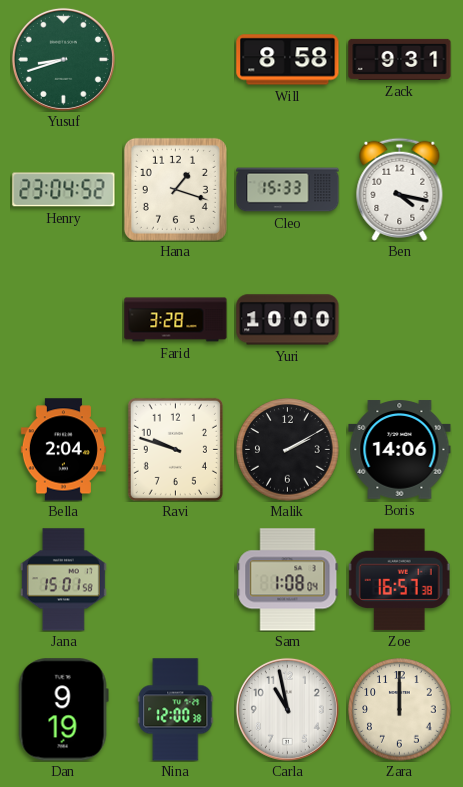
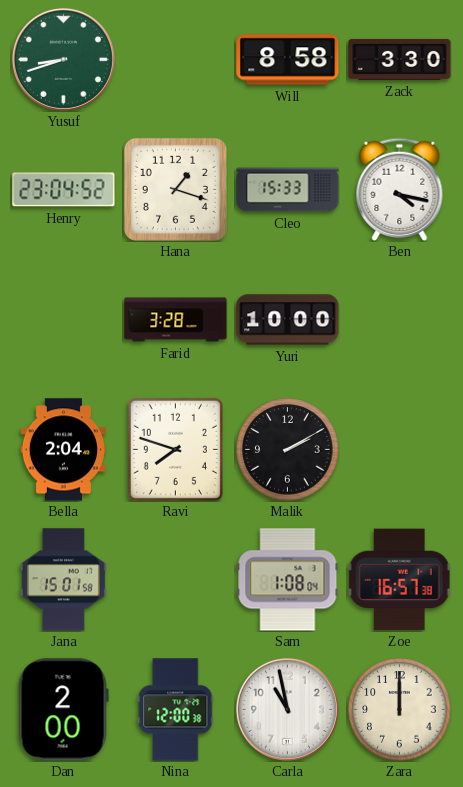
Zack: 9:31 -> 3:30
Ravi: 9:48 -> 7:48
Boris: 14:06 -> none
Dan: 9:19 -> 2:00
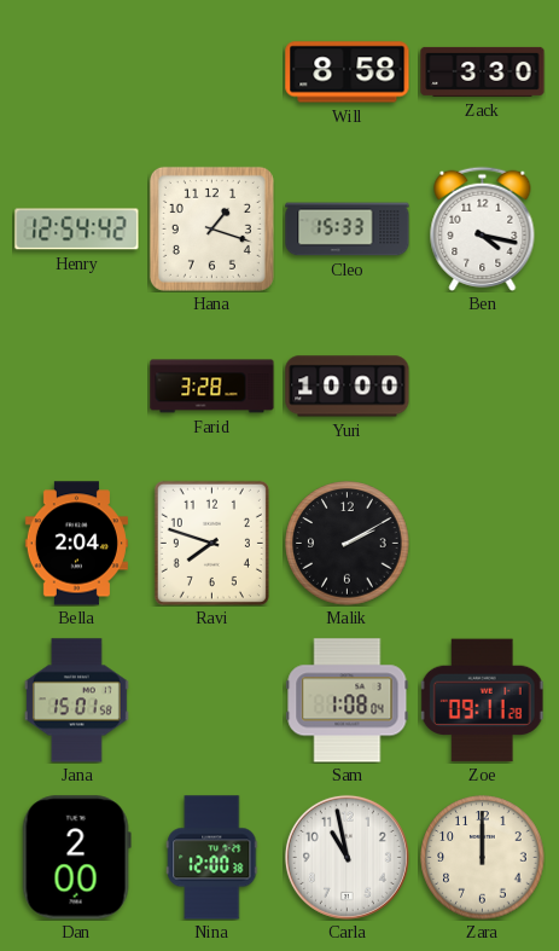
Yusuf: 8:42 -> none
Henry: 23:04 -> 12:54
Zoe: 16:57 -> 09:11
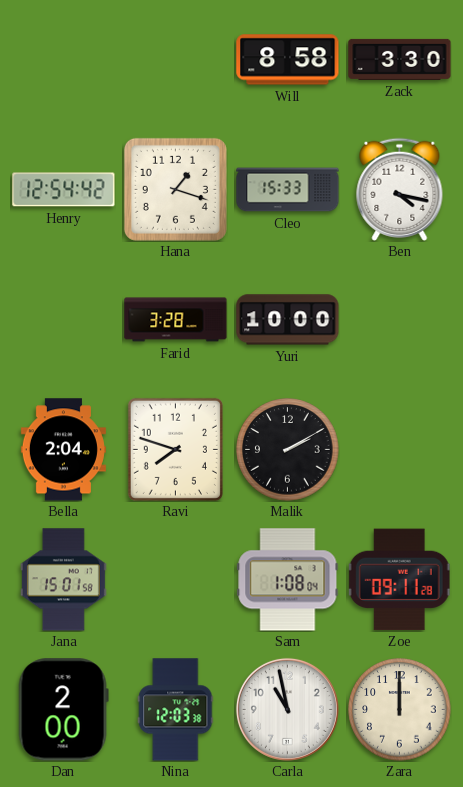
Nina: 12:00 -> 12:03
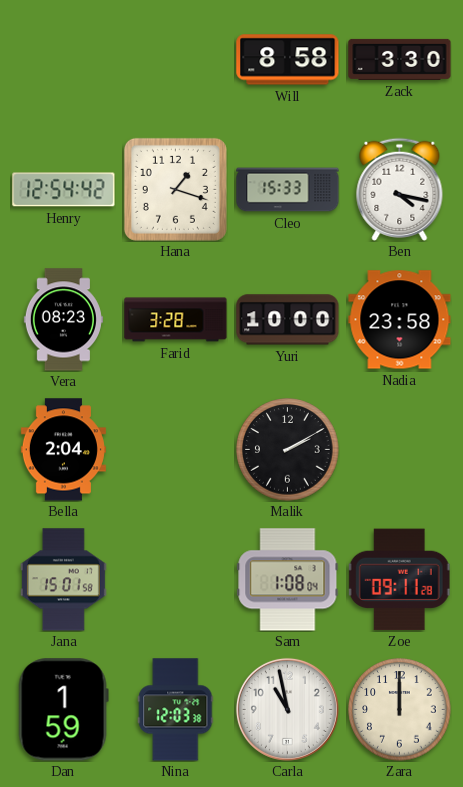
Vera: none -> 08:23
Nadia: none -> 23:58
Ravi: 7:48 -> none
Dan: 2:00 -> 1:59
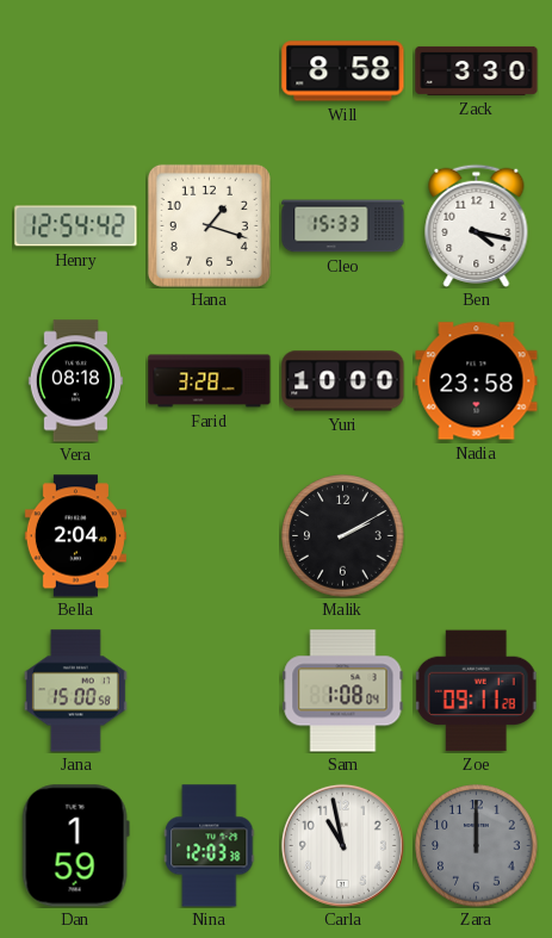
Vera: 08:23 -> 08:18
Jana: 15:01 -> 15:00
Zara dial: cream -> grey
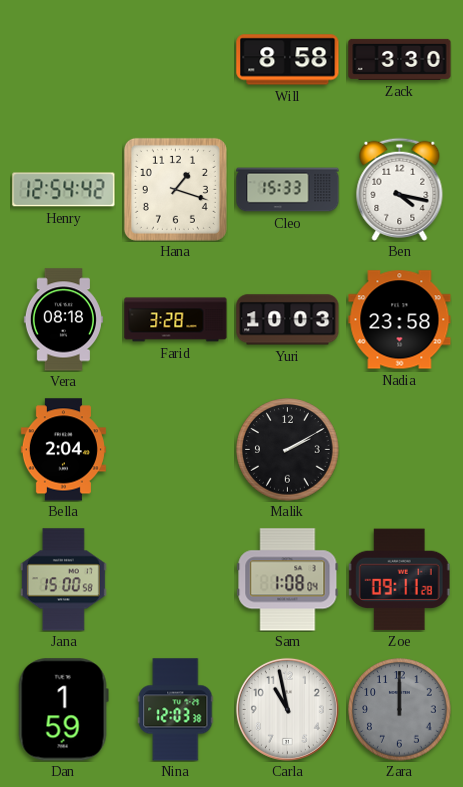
Yuri: 10:00 -> 10:03
